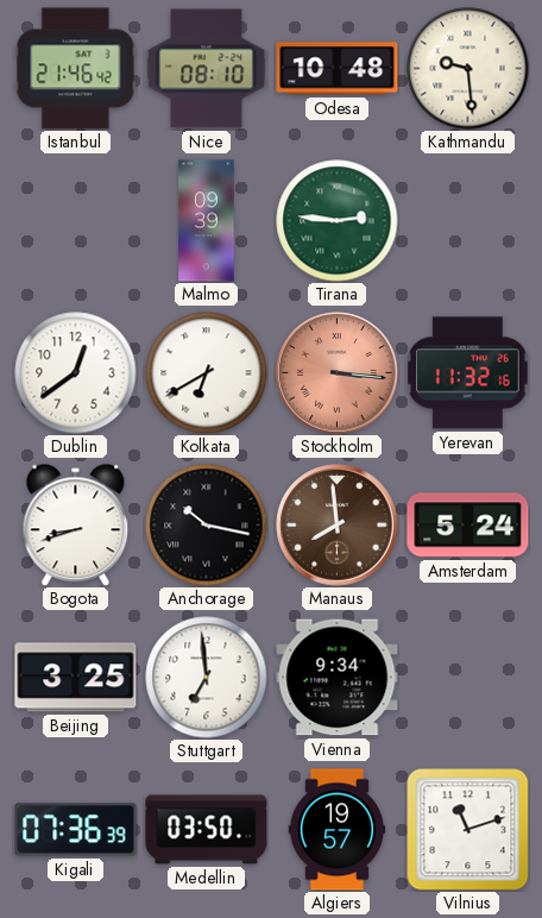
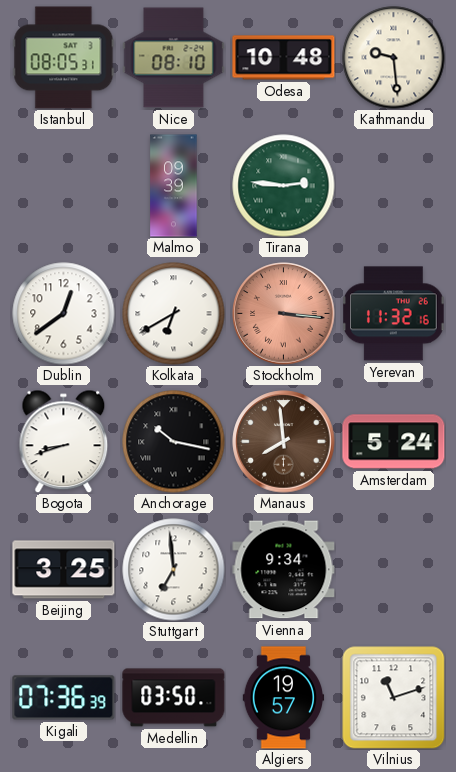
Istanbul: 21:46 -> 08:05
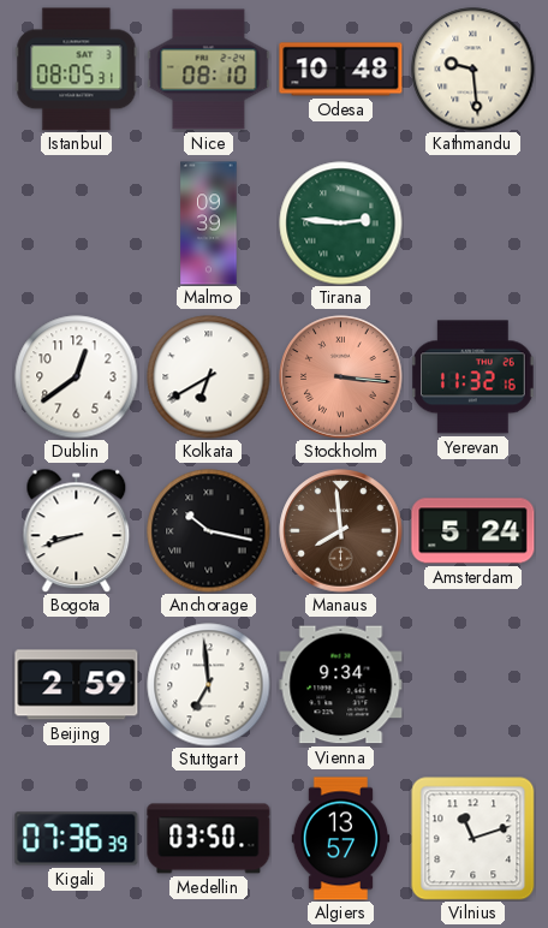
Beijing: 3:25 -> 2:59
Algiers: 19:57 -> 13:57
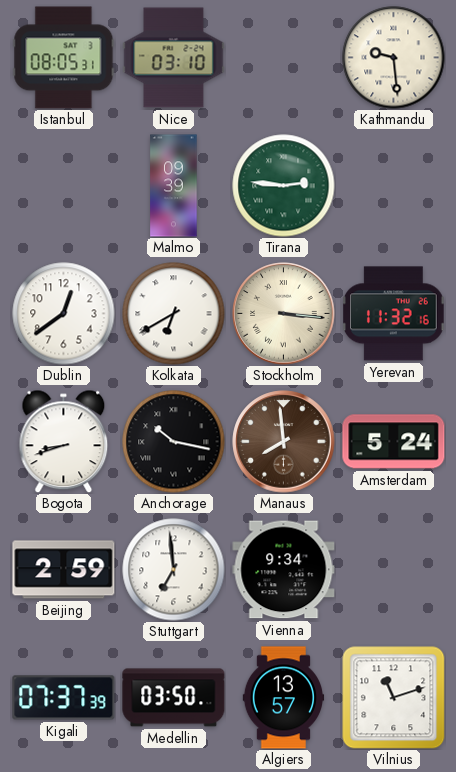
Nice: 08:10 -> 03:10
Odesa: 10:48 -> none
Stockholm dial: salmon -> cream
Kigali: 07:36 -> 07:37
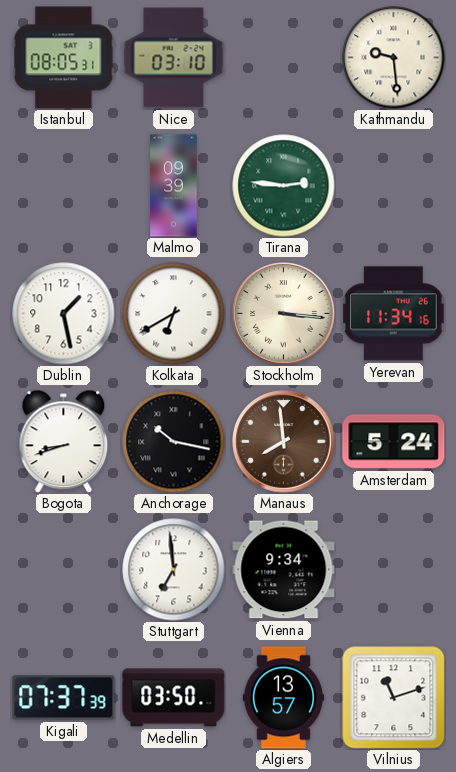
Dublin: 12:39 -> 1:28
Yerevan: 11:32 -> 11:34
Beijing: 2:59 -> none
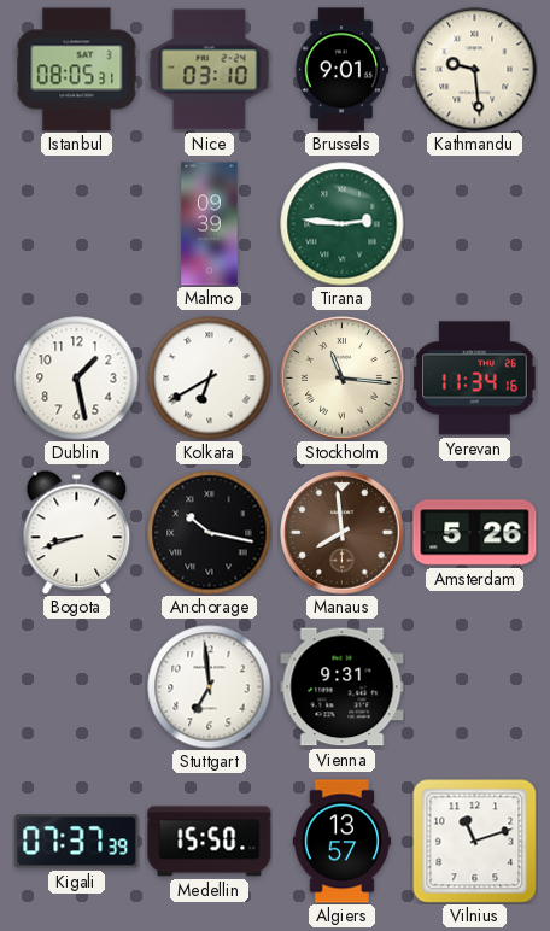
Brussels: none -> 9:01
Stockholm: 3:16 -> 11:16
Amsterdam: 5:24 -> 5:26
Vienna: 9:34 -> 9:31
Medellin: 03:50 -> 15:50
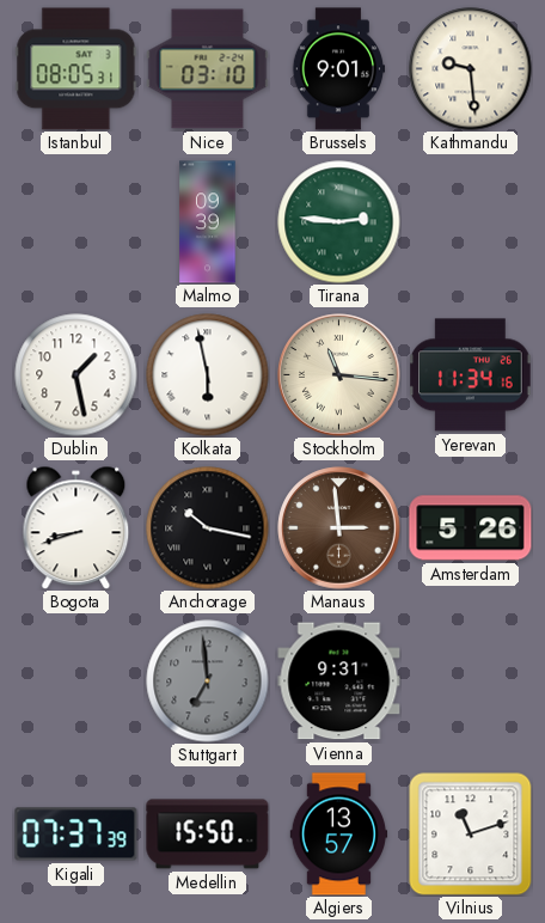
Kolkata: 6:40 -> 5:58
Manaus: 7:59 -> 2:59
Stuttgart dial: white -> grey
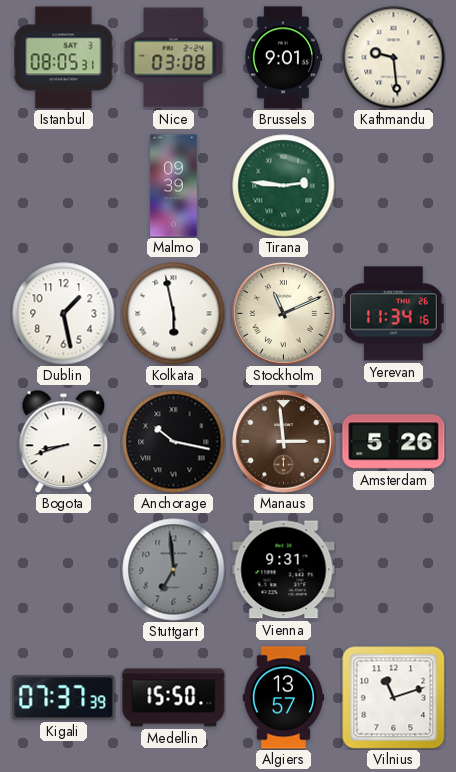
Nice: 03:10 -> 03:08
Stockholm: 11:16 -> 11:11
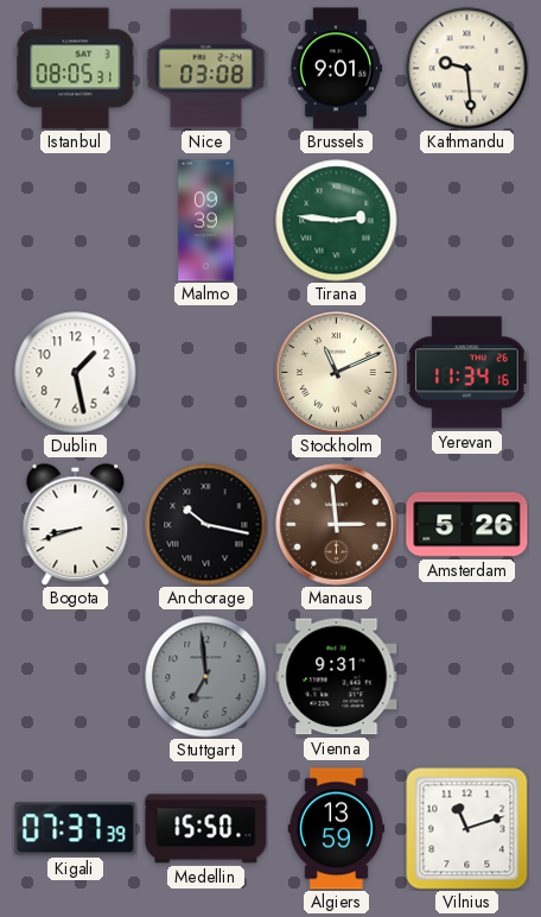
Kolkata: 5:58 -> none
Algiers: 13:57 -> 13:59
